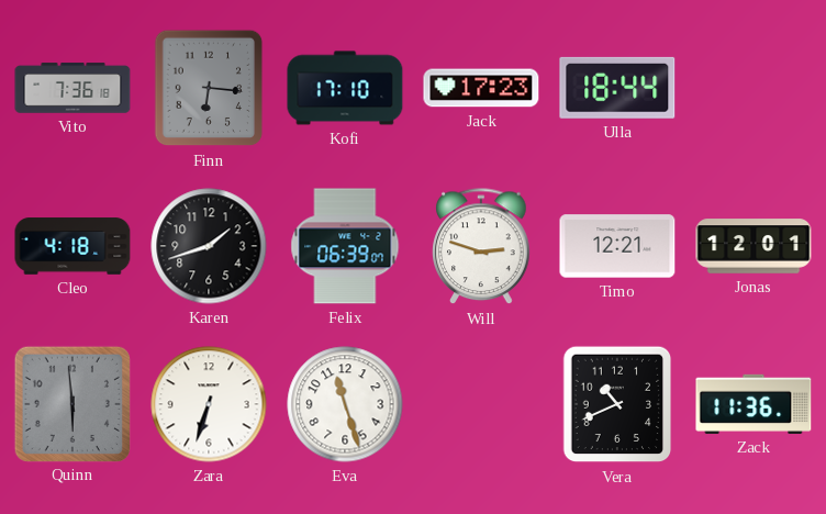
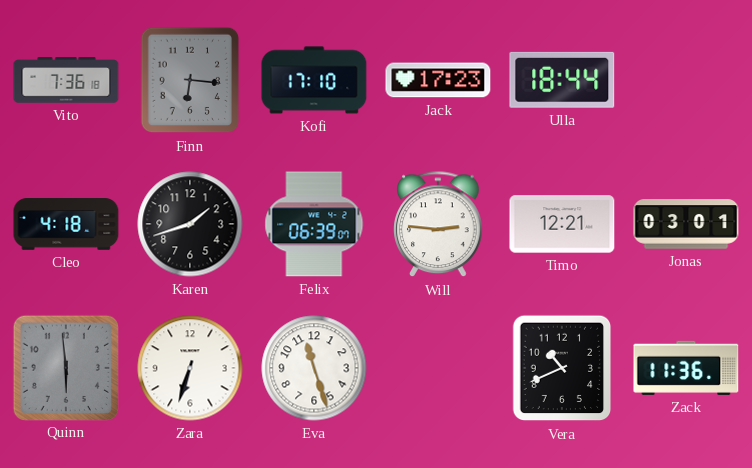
Will: 2:48 -> 2:46
Jonas: 12:01 -> 03:01
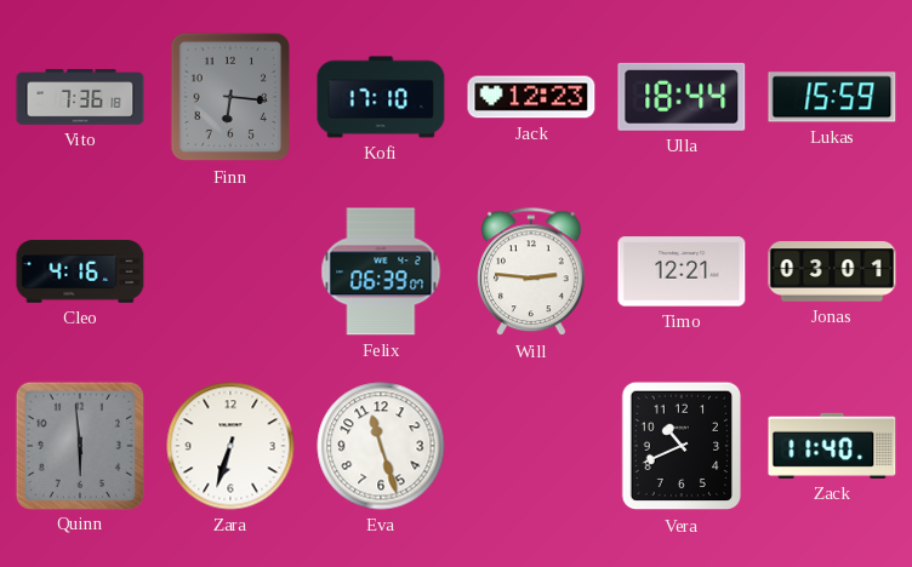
Jack: 17:23 -> 12:23
Lukas: none -> 15:59
Cleo: 4:18 -> 4:16
Karen: 1:42 -> none
Zack: 11:36 -> 11:40
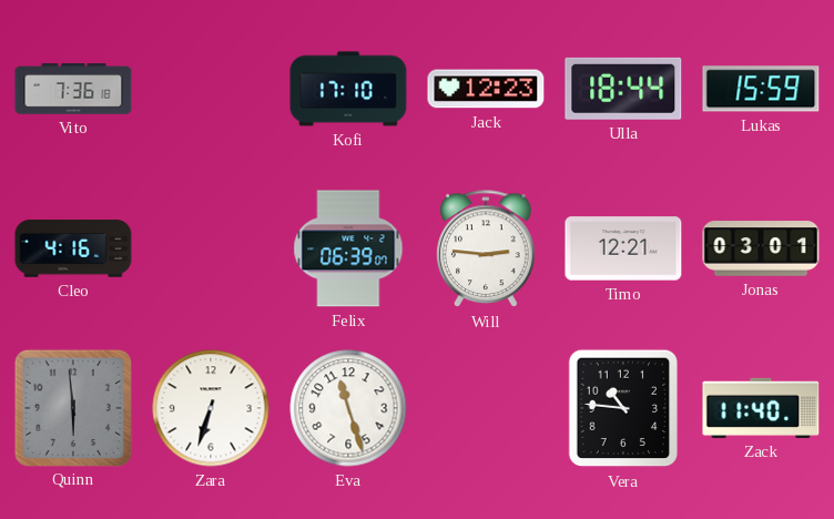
Finn: 6:16 -> none
Vera: 10:41 -> 10:46
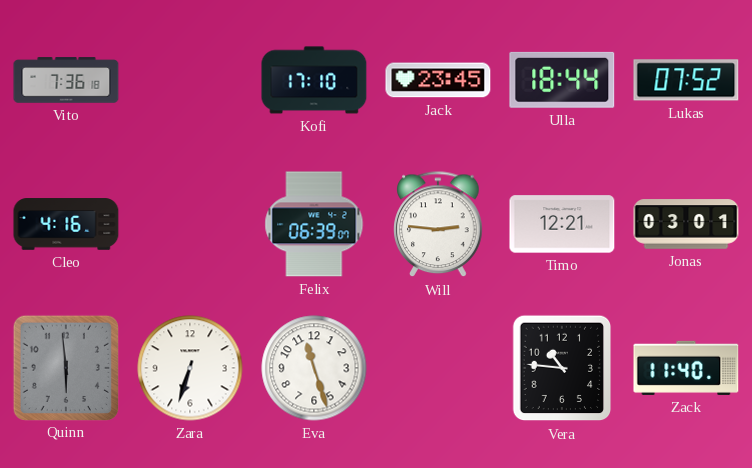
Jack: 12:23 -> 23:45
Lukas: 15:59 -> 07:52
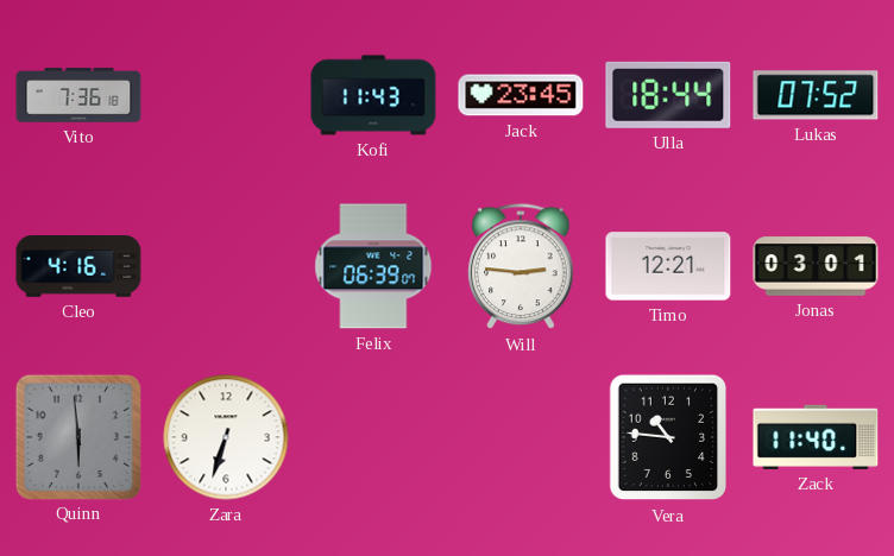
Kofi: 17:10 -> 11:43
Eva: 11:27 -> none
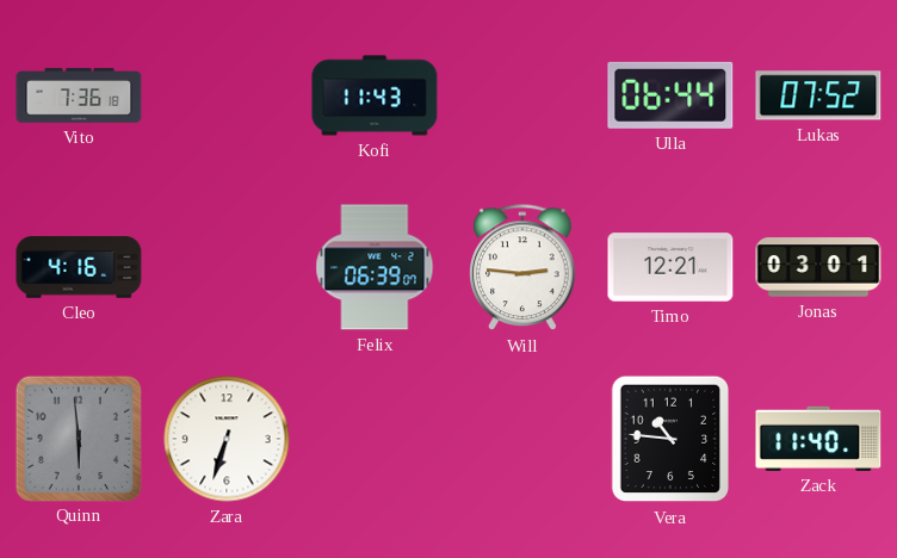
Jack: 23:45 -> none
Ulla: 18:44 -> 06:44
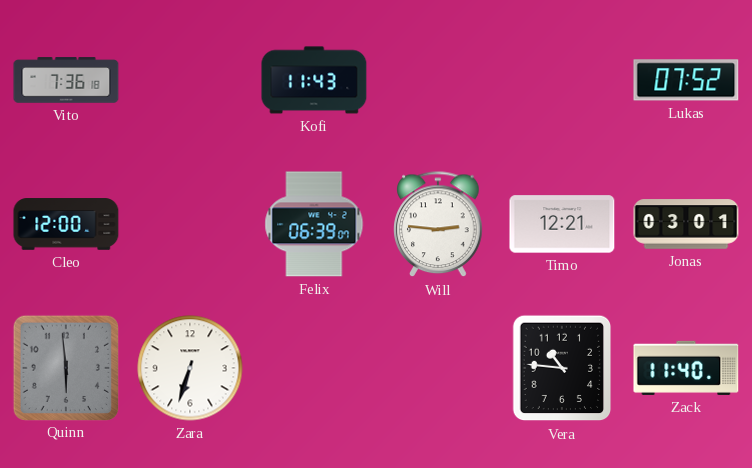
Ulla: 06:44 -> none
Cleo: 4:16 -> 12:00
